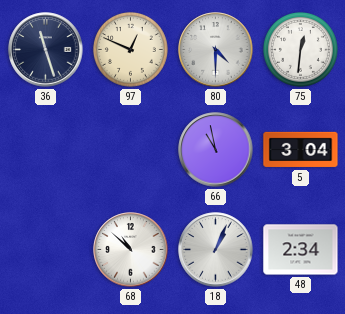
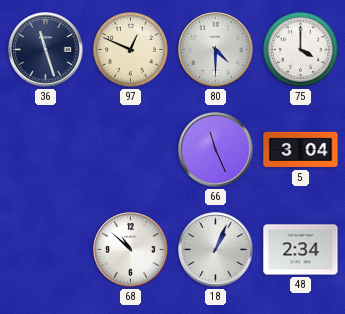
75: 12:31 -> 4:00
66: 10:58 -> 11:26
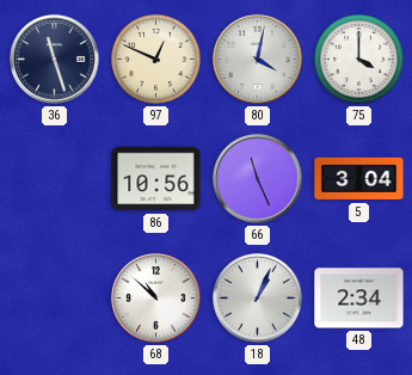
80: 4:30 -> 4:02
86: none -> 10:56
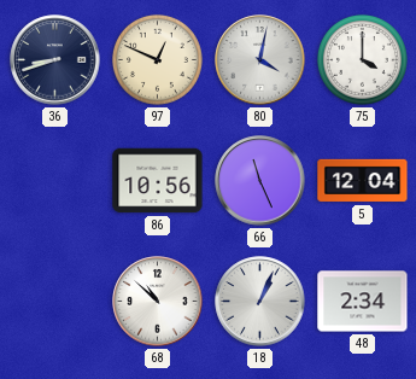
36: 11:27 -> 8:42
5: 3:04 -> 12:04
